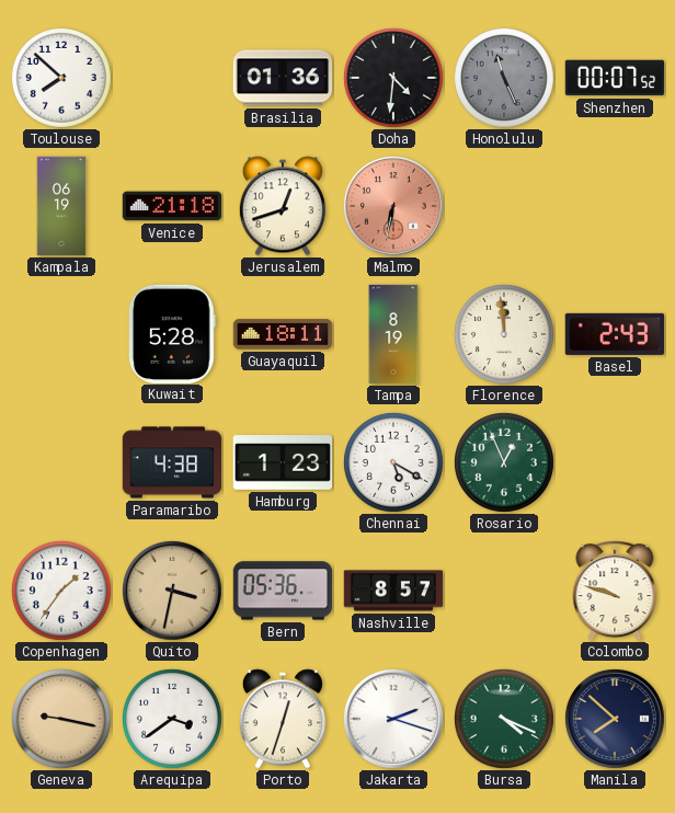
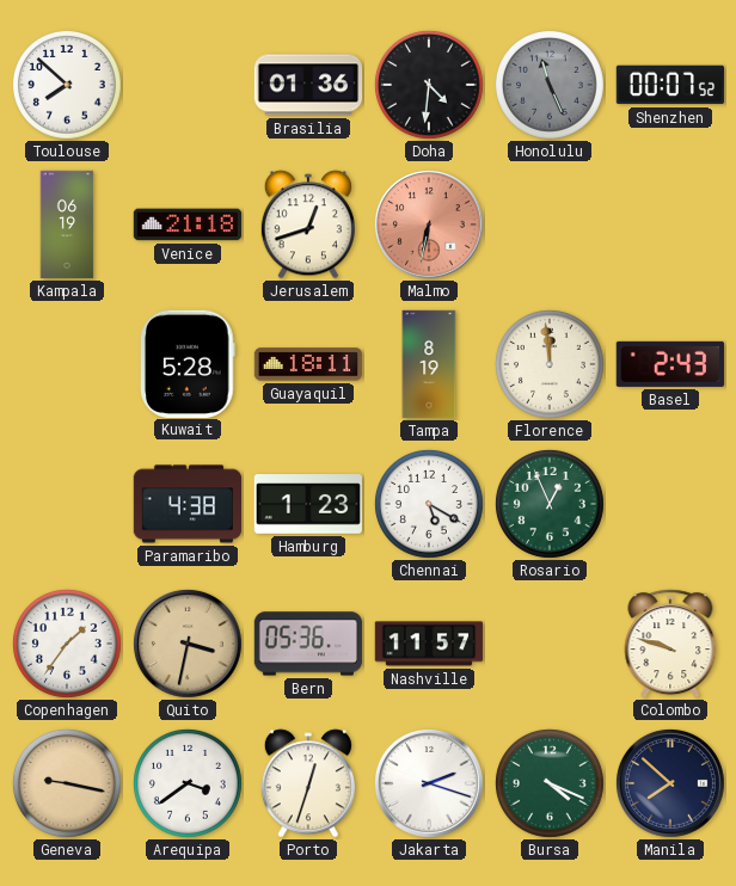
Nashville: 8:57 -> 11:57
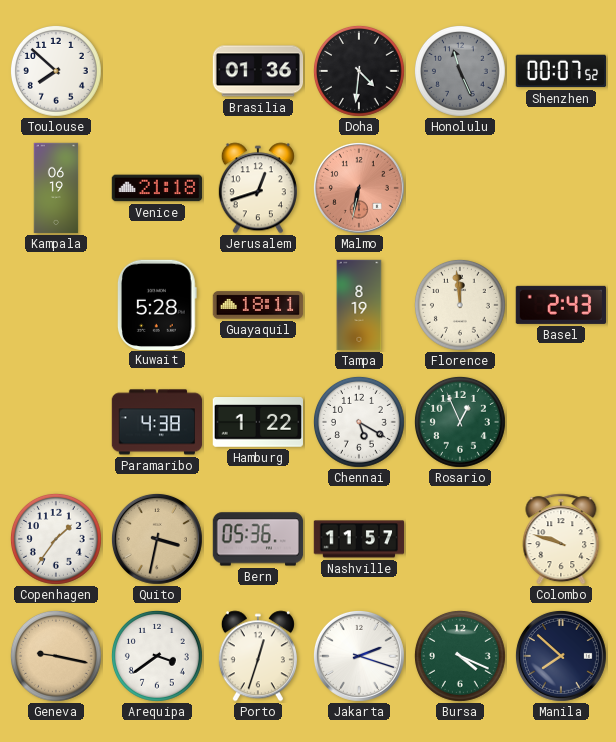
Hamburg: 1:23 -> 1:22
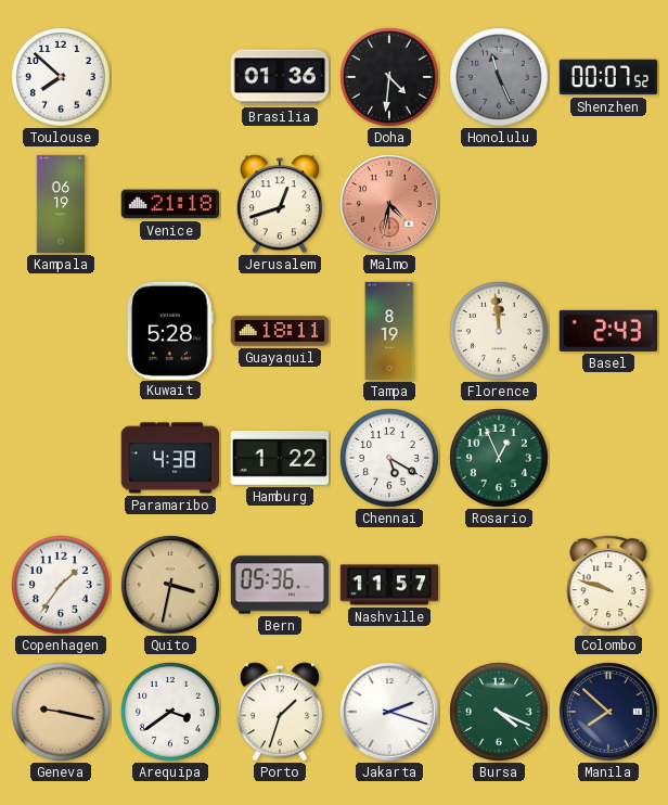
Malmo: 6:32 -> 4:32
Porto: 12:33 -> 1:33
